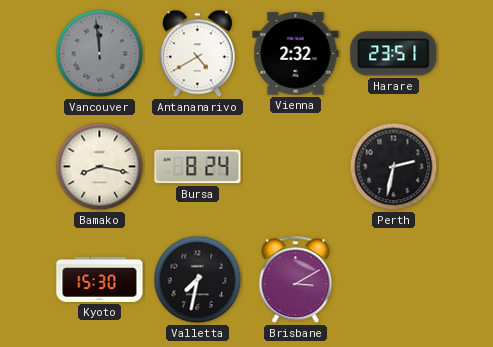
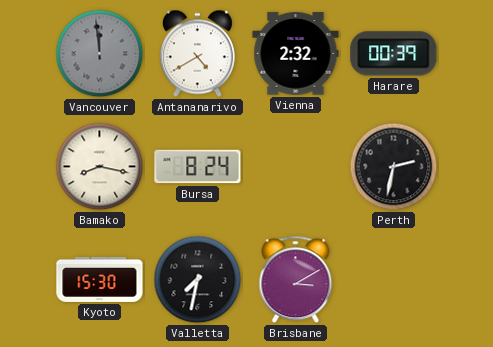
Harare: 23:51 -> 00:39
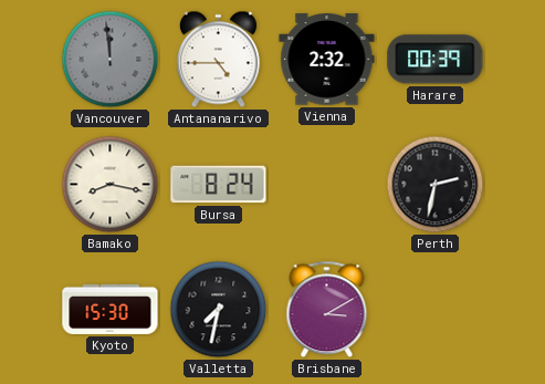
Antananarivo: 4:40 -> 4:45
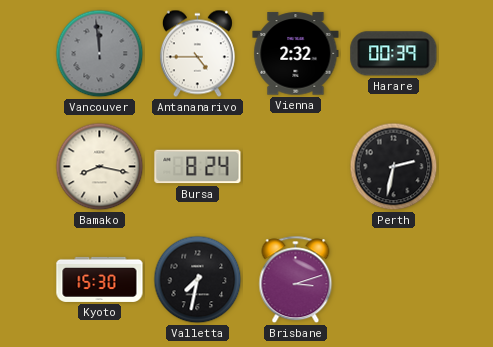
Brisbane: 3:10 -> 3:12
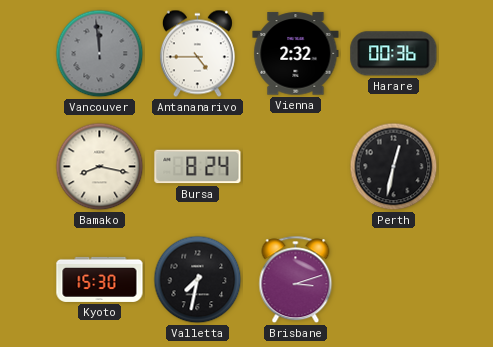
Harare: 00:39 -> 00:36
Perth: 2:32 -> 12:32
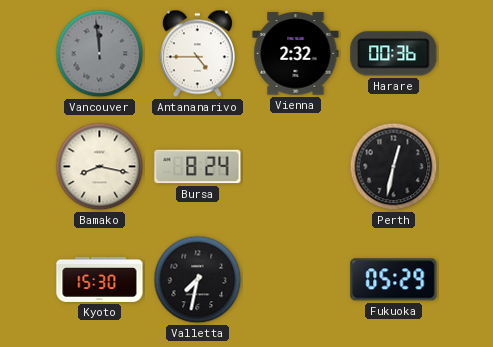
Brisbane: 3:12 -> none
Fukuoka: none -> 05:29
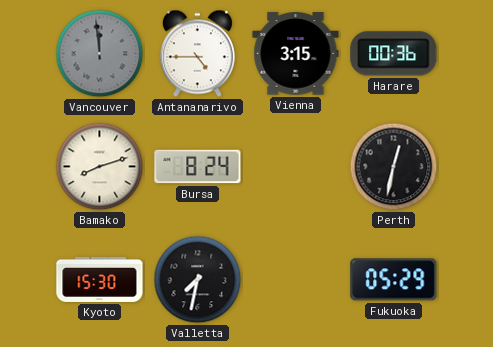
Vienna: 2:32 -> 3:15
Bamako: 8:17 -> 8:12
